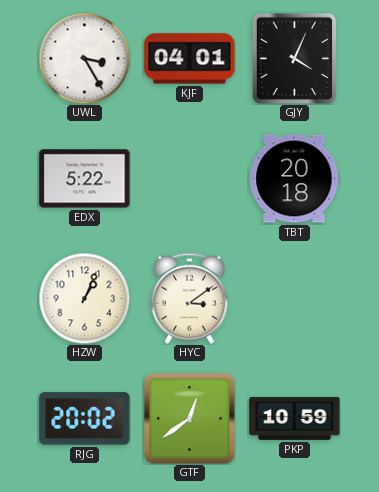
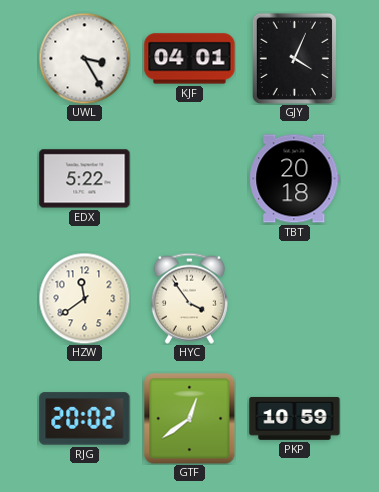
HZW: 1:04 -> 11:39
HYC: 3:09 -> 3:54
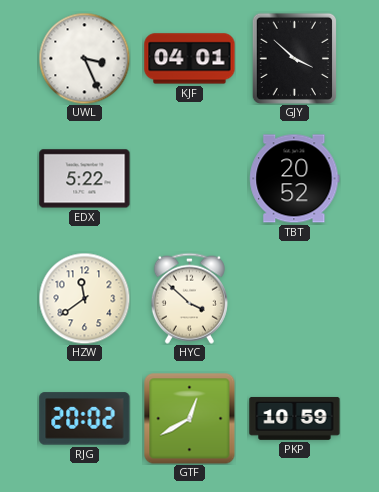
UWL: 3:25 -> 3:26
GJY: 4:04 -> 3:52
TBT: 20:18 -> 20:52
HYC: 3:54 -> 3:52
GTF: 12:39 -> 12:40
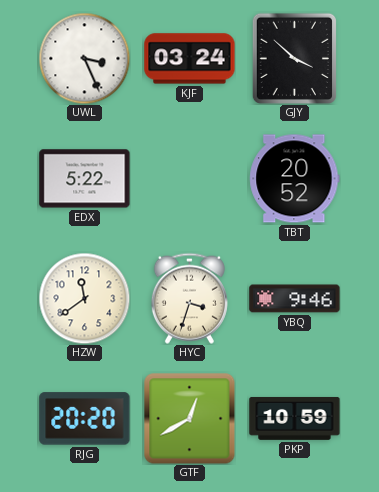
KJF: 04:01 -> 03:24
HYC: 3:52 -> 3:33
YBQ: none -> 9:46
RJG: 20:02 -> 20:20
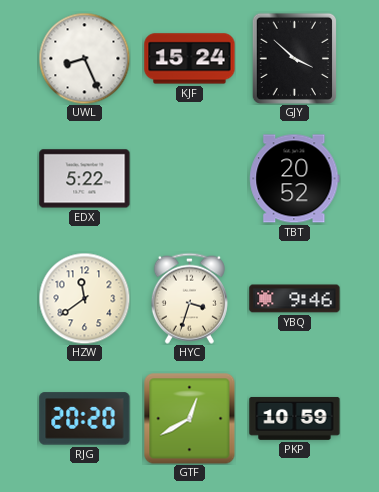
UWL: 3:26 -> 8:26
KJF: 03:24 -> 15:24
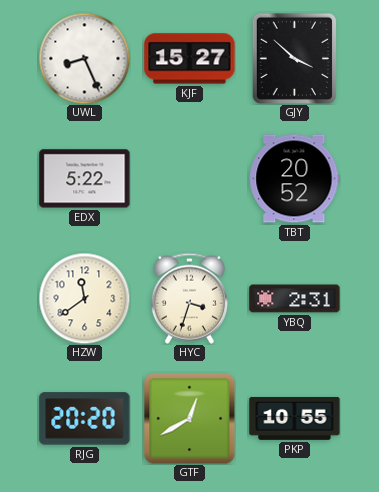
KJF: 15:24 -> 15:27
YBQ: 9:46 -> 2:31
PKP: 10:59 -> 10:55
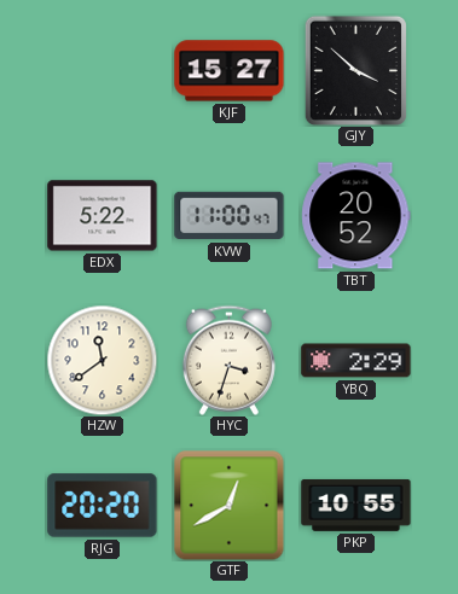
UWL: 8:26 -> none
KVW: none -> 11:00
YBQ: 2:31 -> 2:29
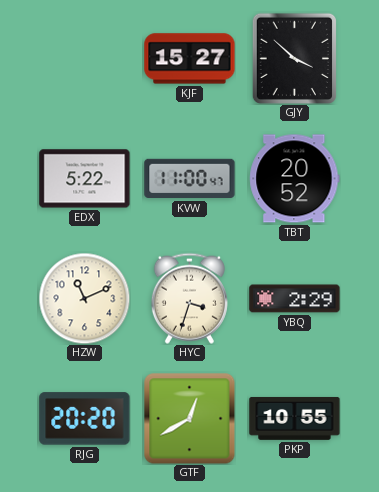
HZW: 11:39 -> 11:11
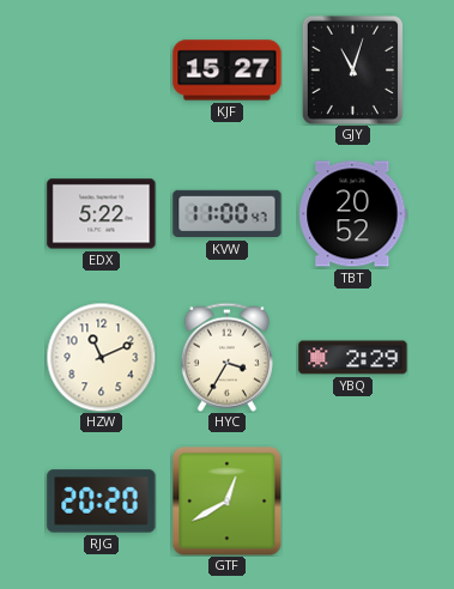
GJY: 3:52 -> 11:03
HYC: 3:33 -> 3:35
PKP: 10:55 -> none
